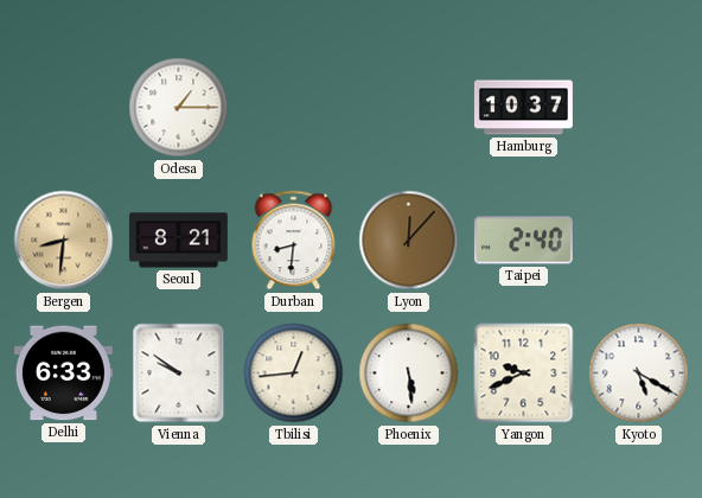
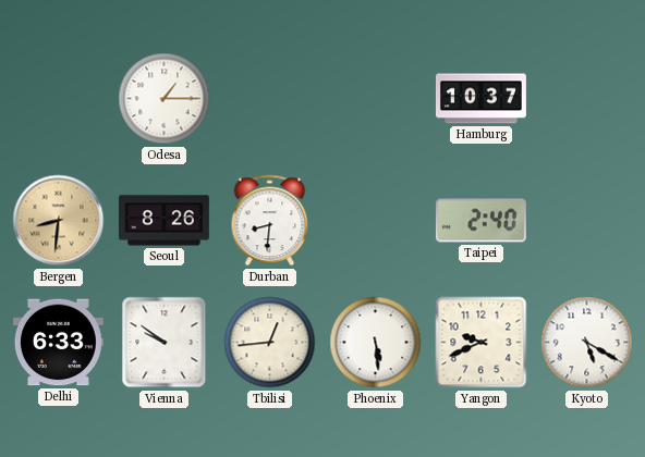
Seoul: 8:21 -> 8:26
Lyon: 12:07 -> none
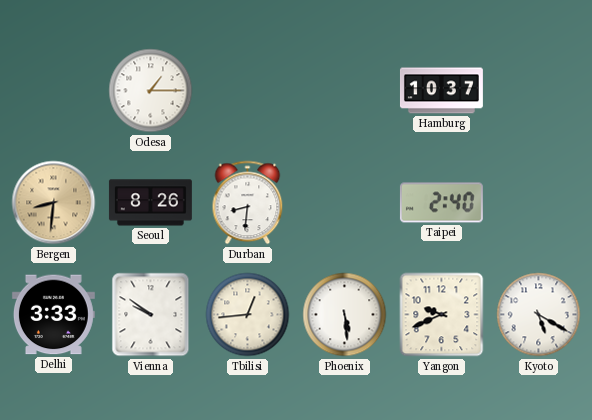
Delhi: 6:33 -> 3:33
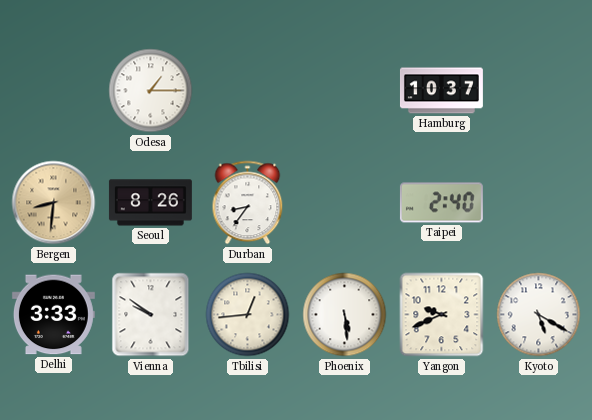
Durban: 8:31 -> 8:36
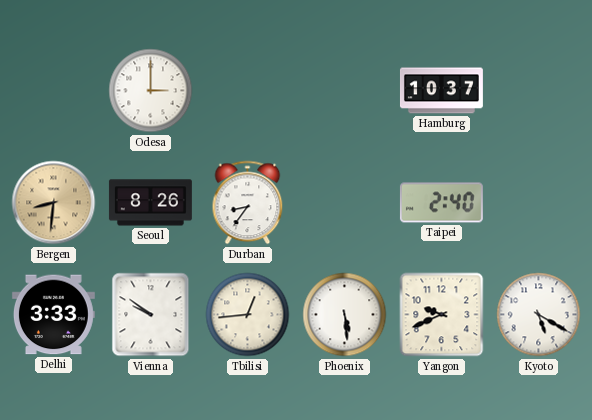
Odesa: 1:15 -> 3:00
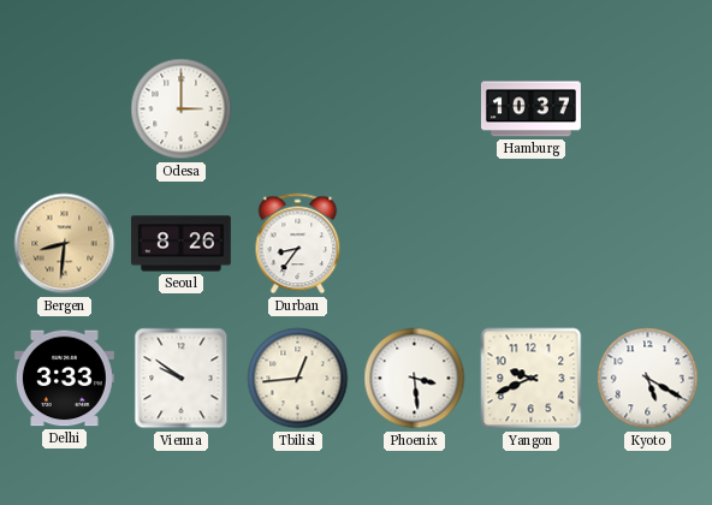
Taipei: 2:40 -> none
Phoenix: 5:29 -> 3:29
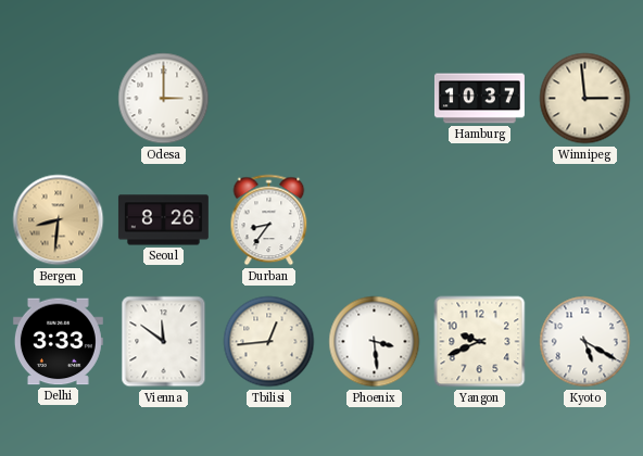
Winnipeg: none -> 2:59
Vienna: 9:51 -> 11:51
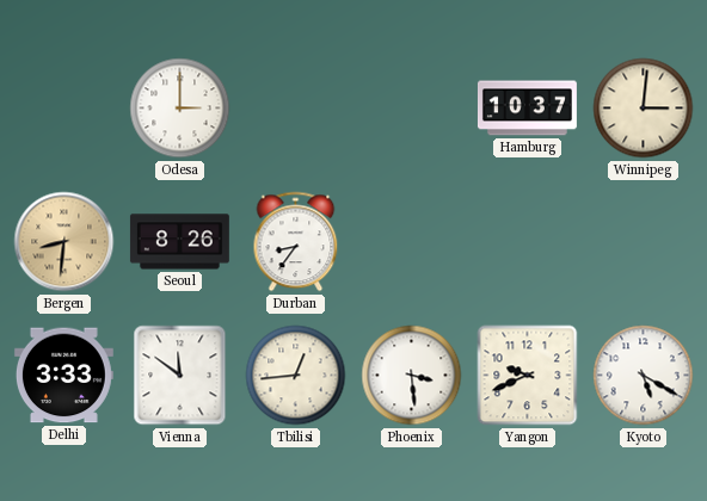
Winnipeg: 2:59 -> 3:01
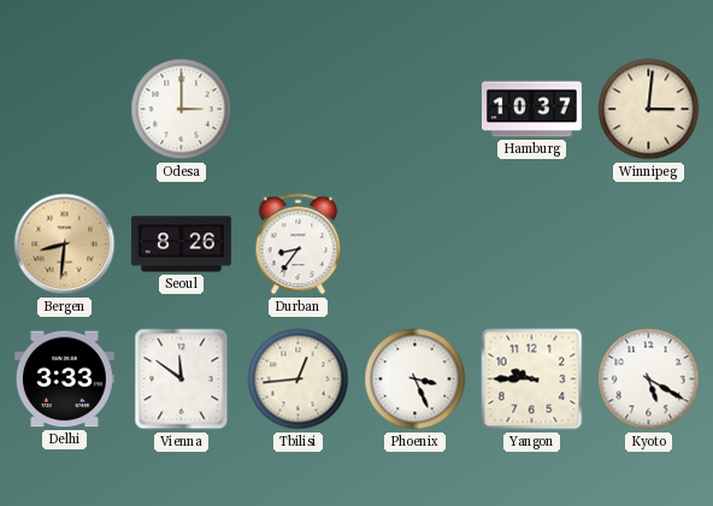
Phoenix: 3:29 -> 3:26
Yangon: 9:41 -> 9:45
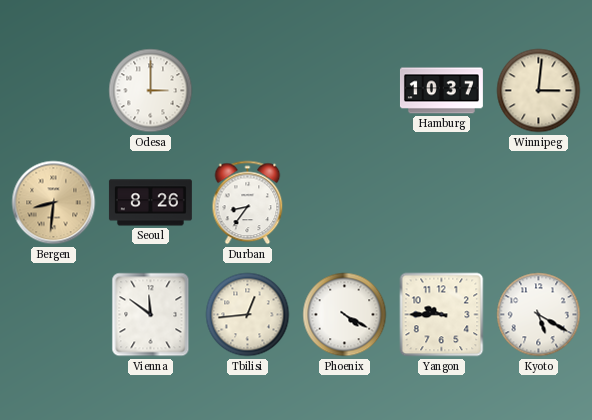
Delhi: 3:33 -> none
Phoenix: 3:26 -> 4:20
